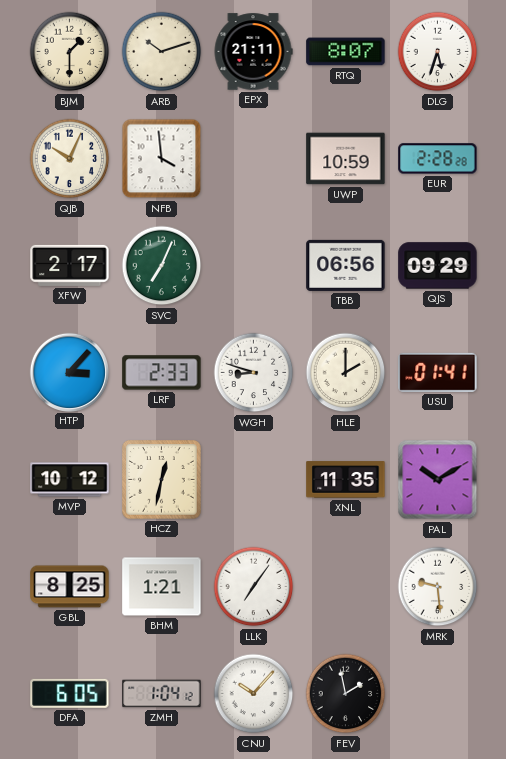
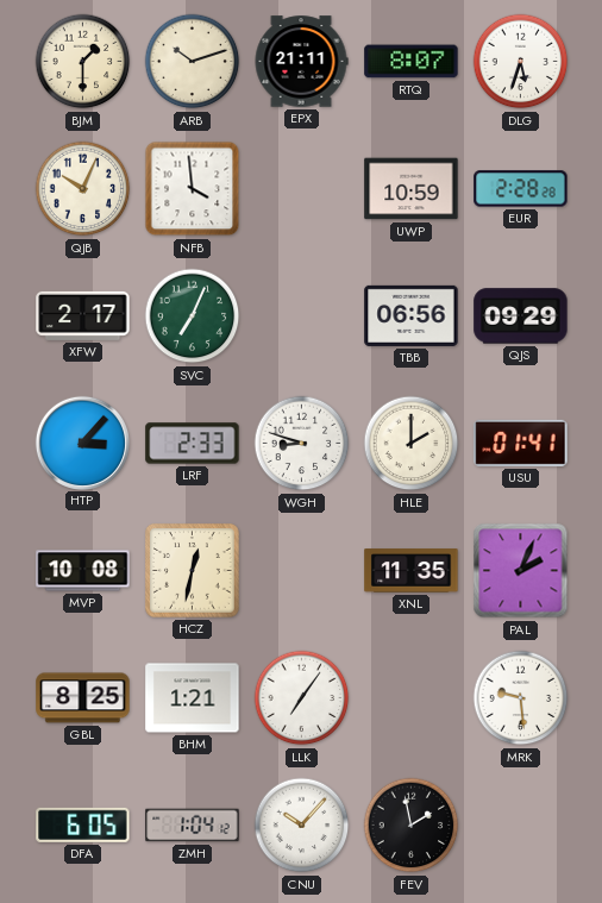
MVP: 10:12 -> 10:08
PAL: 10:10 -> 2:04
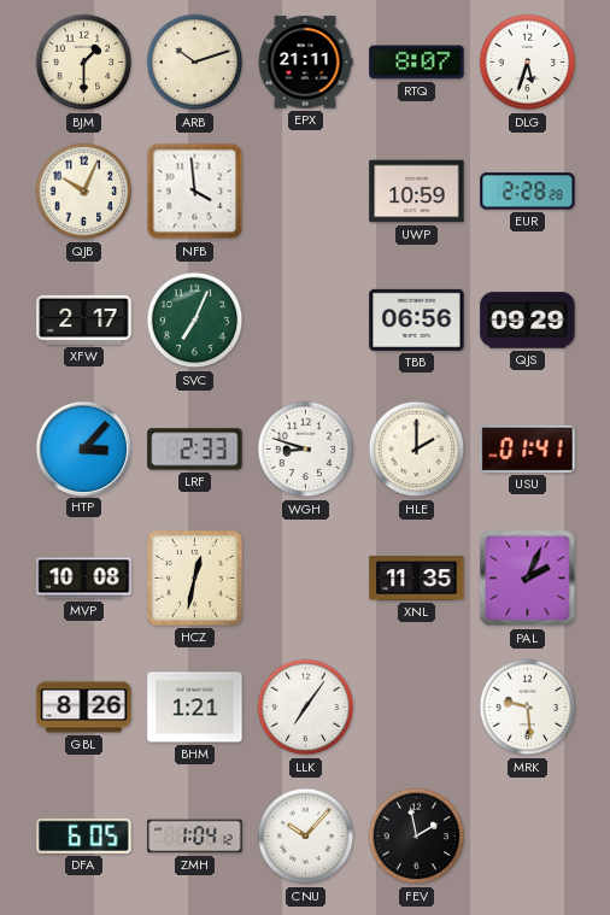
GBL: 8:25 -> 8:26
